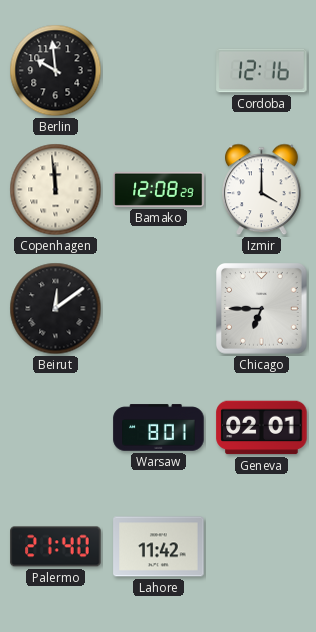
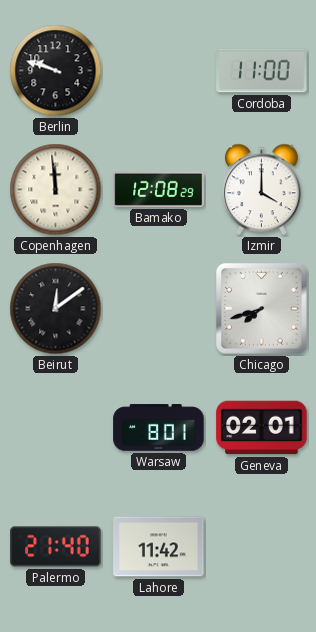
Berlin: 9:59 -> 9:48
Cordoba: 12:16 -> 11:00
Chicago: 6:45 -> 7:42
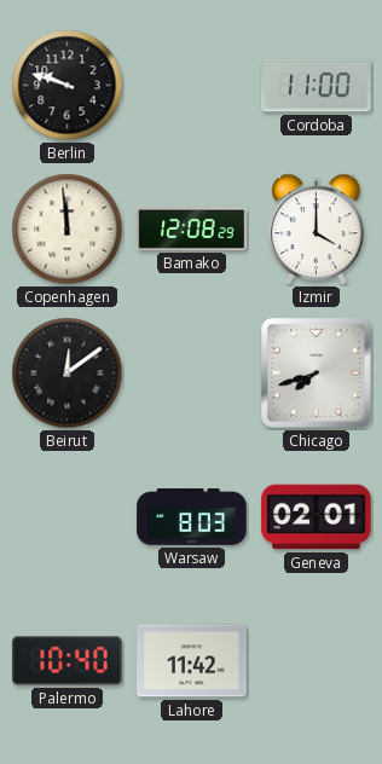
Warsaw: 8:01 -> 8:03
Palermo: 21:40 -> 10:40
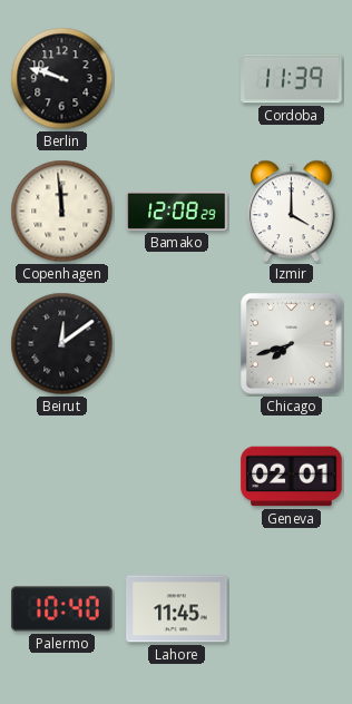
Cordoba: 11:00 -> 11:39
Warsaw: 8:03 -> none
Lahore: 11:42 -> 11:45
